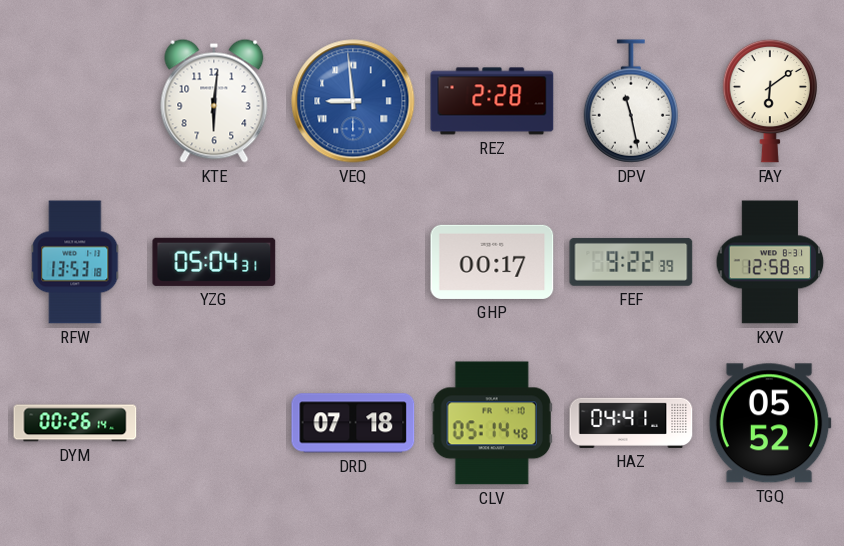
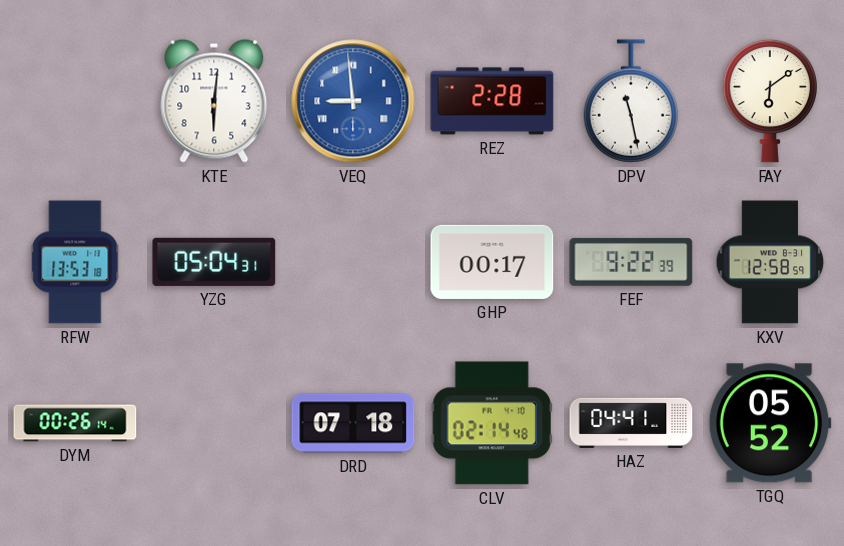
CLV: 05:14 -> 02:14
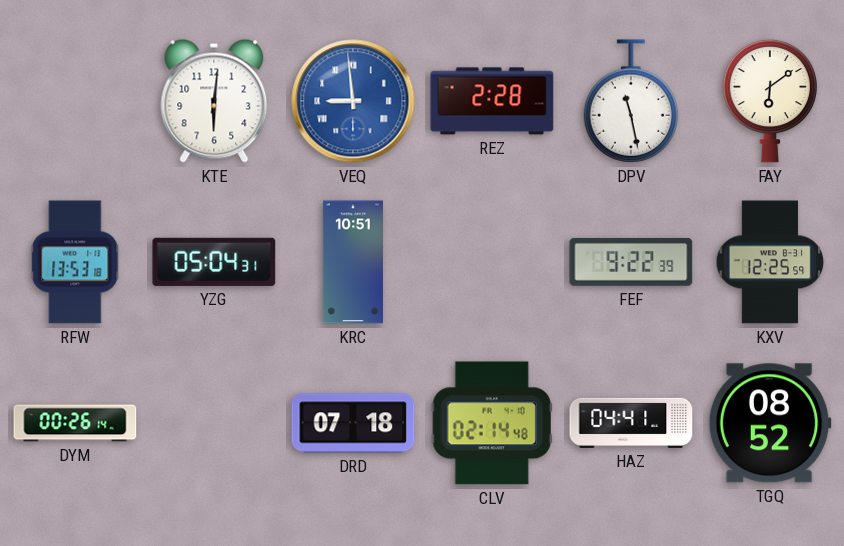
KRC: none -> 10:51
GHP: 00:17 -> none
KXV: 12:58 -> 12:25
TGQ: 05:52 -> 08:52
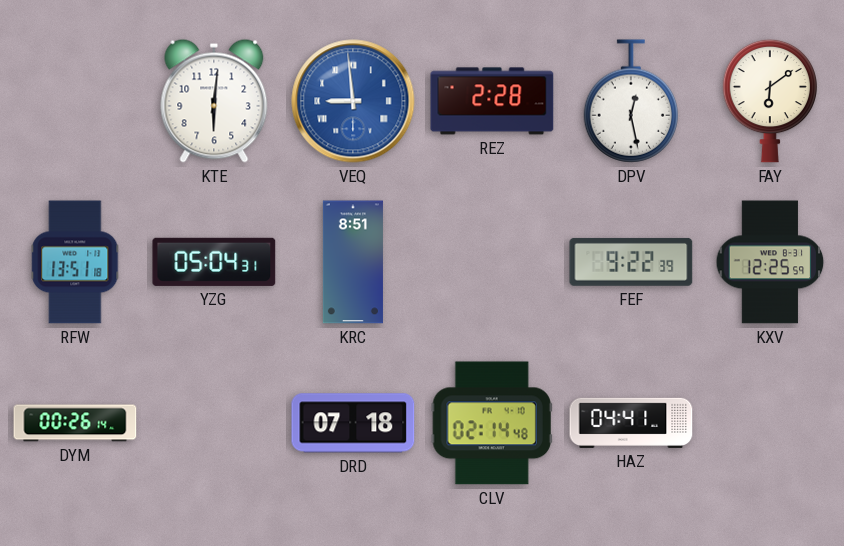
DPV: 11:28 -> 12:28
RFW: 13:53 -> 13:51
KRC: 10:51 -> 8:51
TGQ: 08:52 -> none
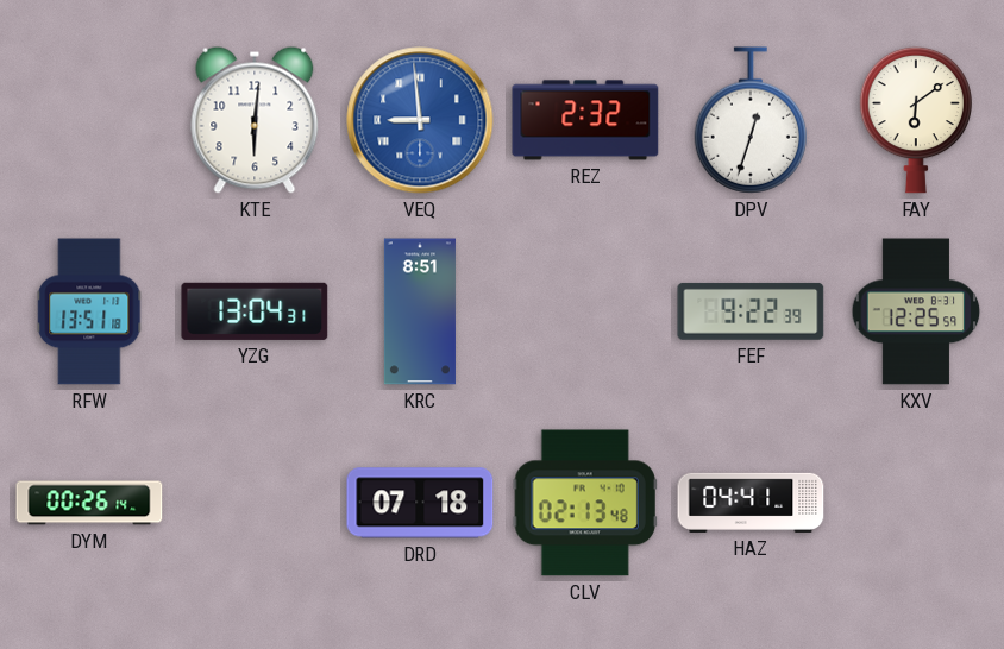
REZ: 2:28 -> 2:32
DPV: 12:28 -> 12:33
YZG: 05:04 -> 13:04
CLV: 02:14 -> 02:13
